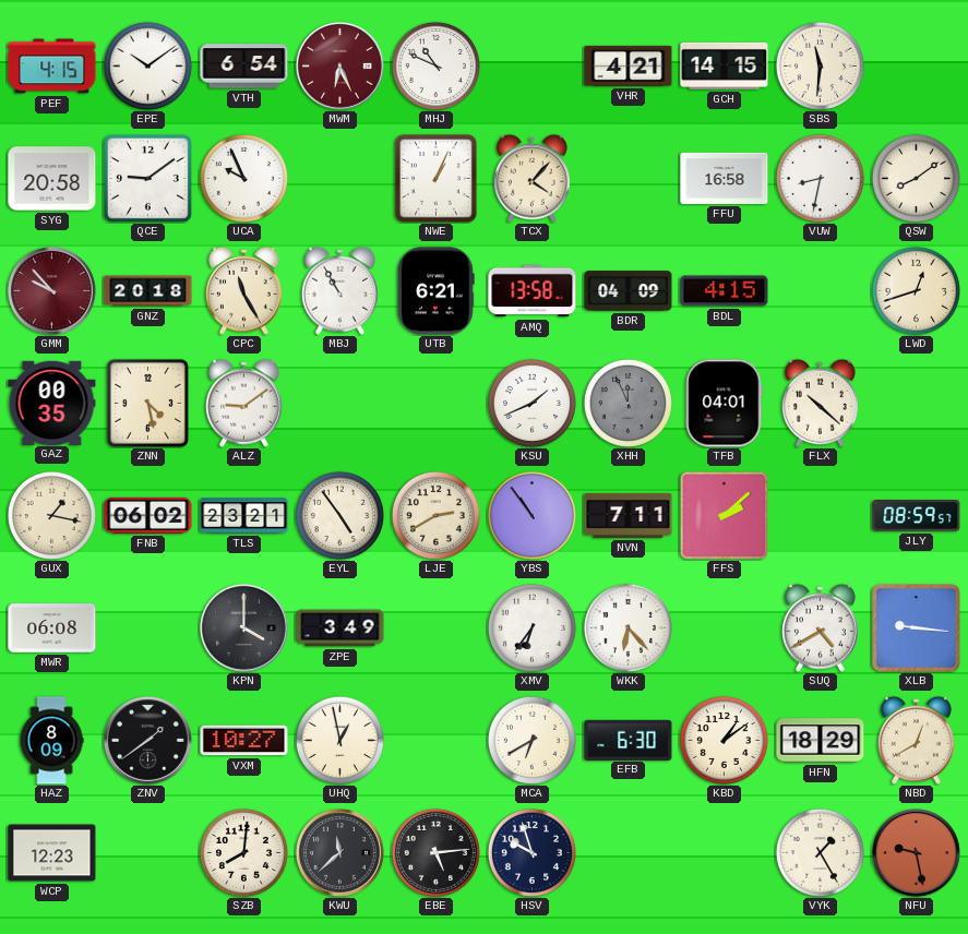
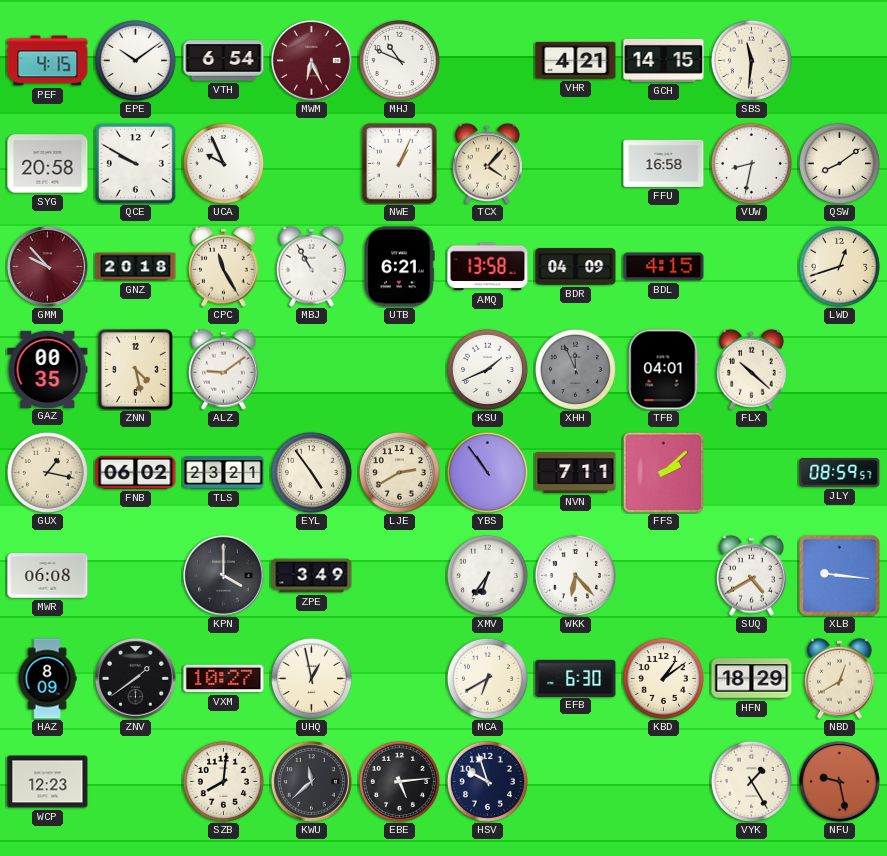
QCE: 9:09 -> 9:50
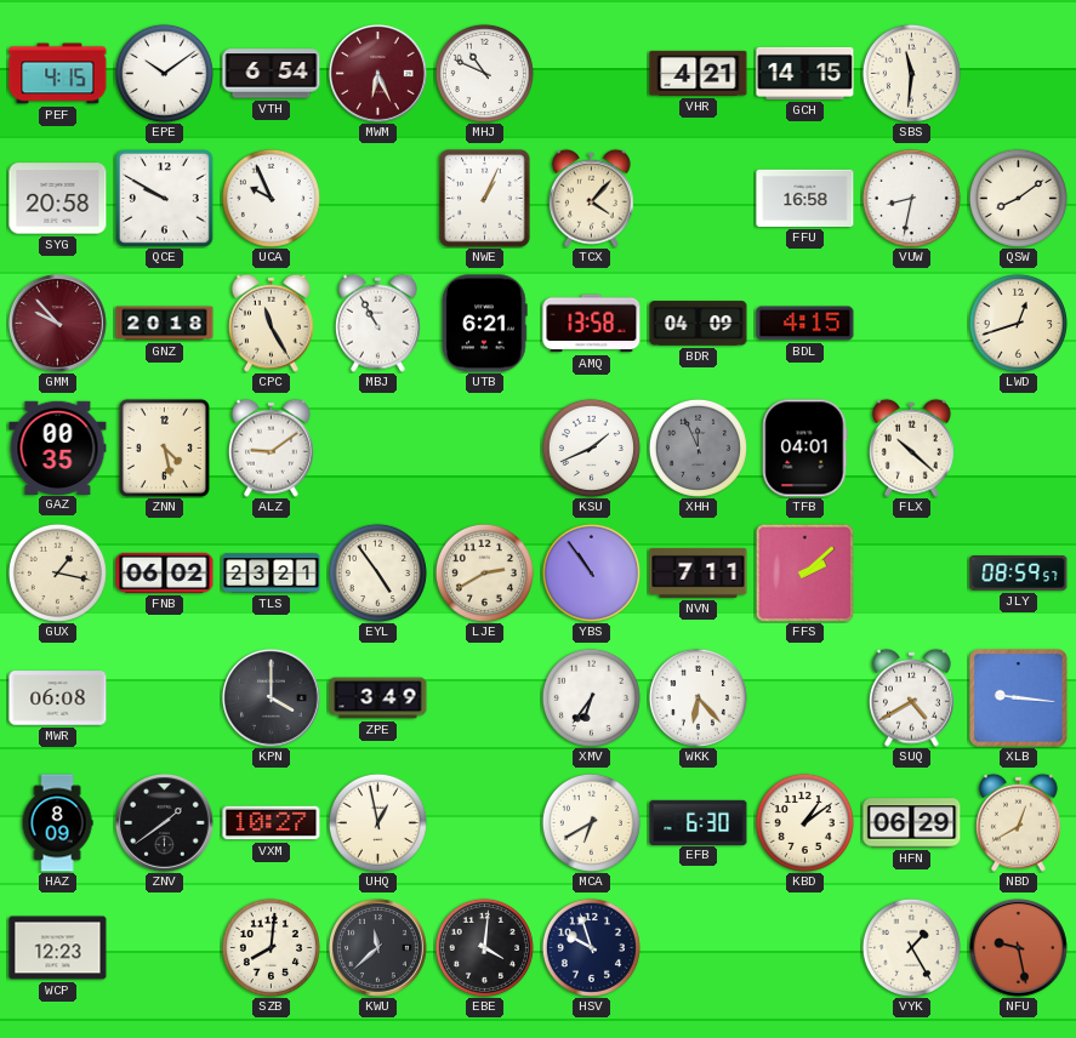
HFN: 18:29 -> 06:29
EBE: 5:14 -> 4:01
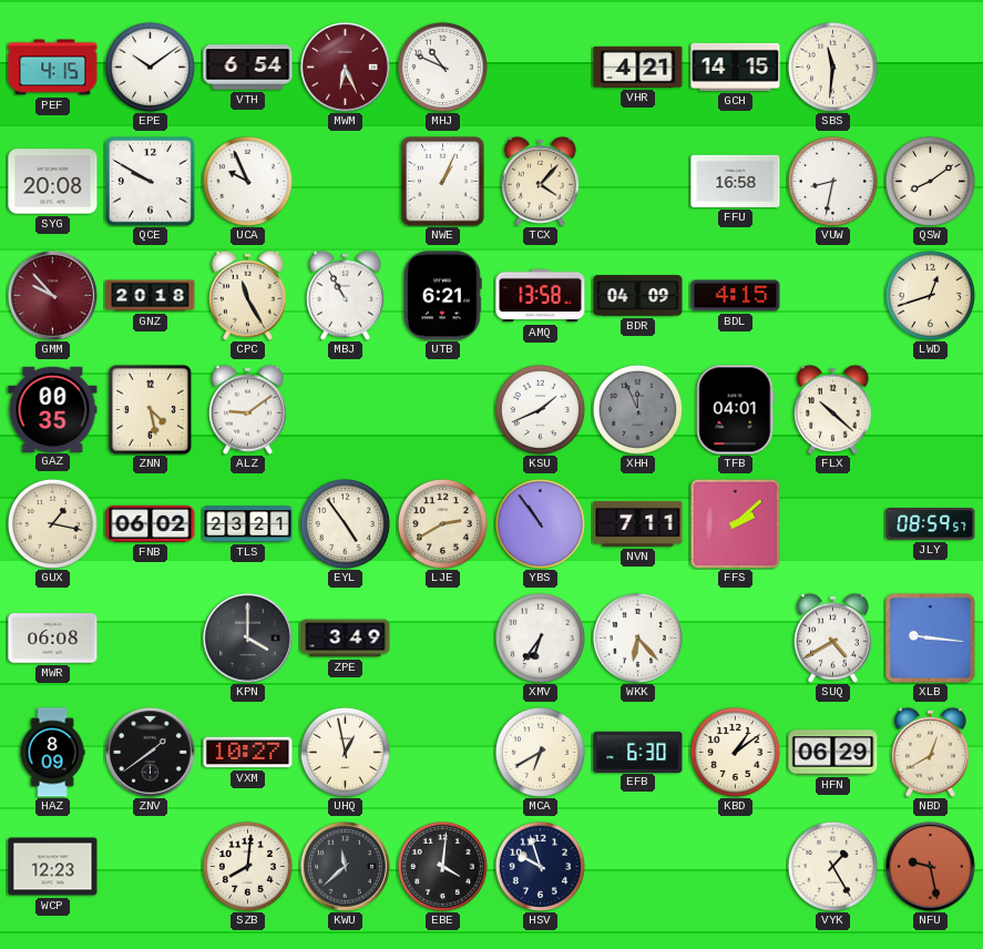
SYG: 20:58 -> 20:08
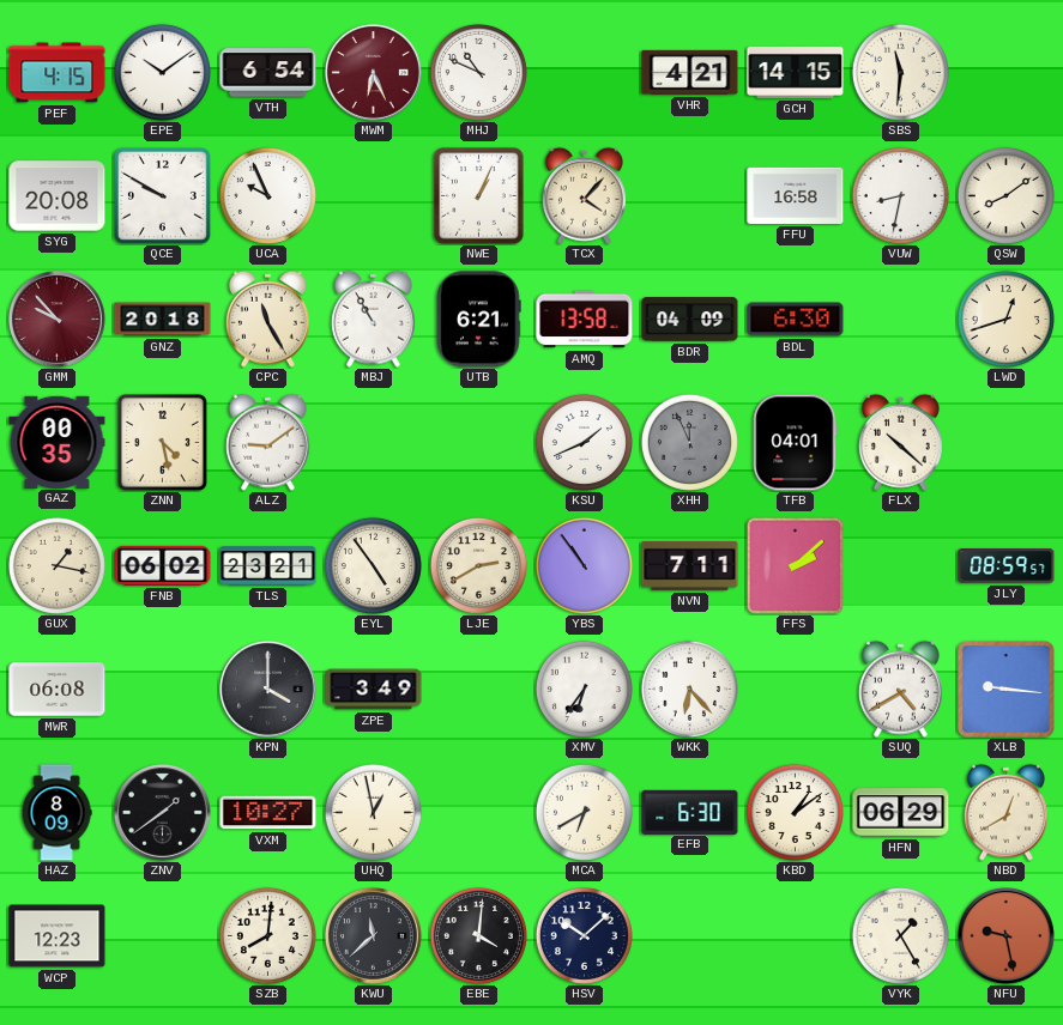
BDL: 4:15 -> 6:30
HSV: 9:57 -> 10:08
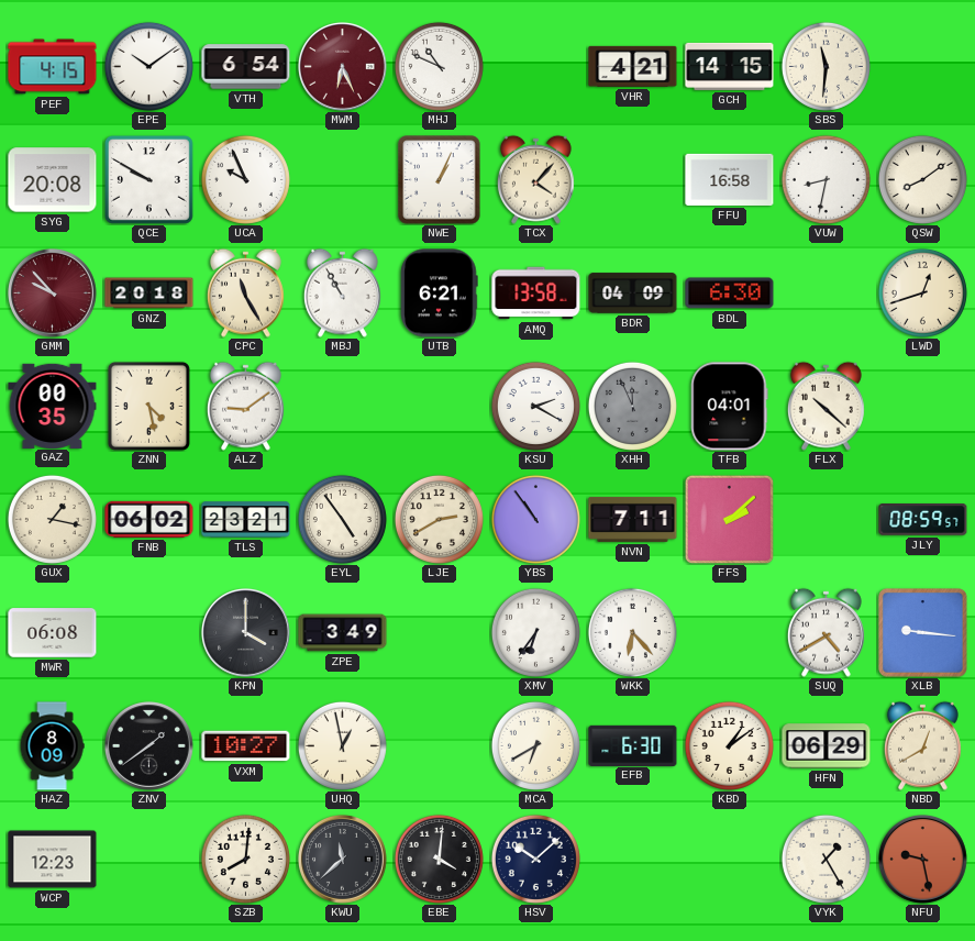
KSU: 1:41 -> 2:20
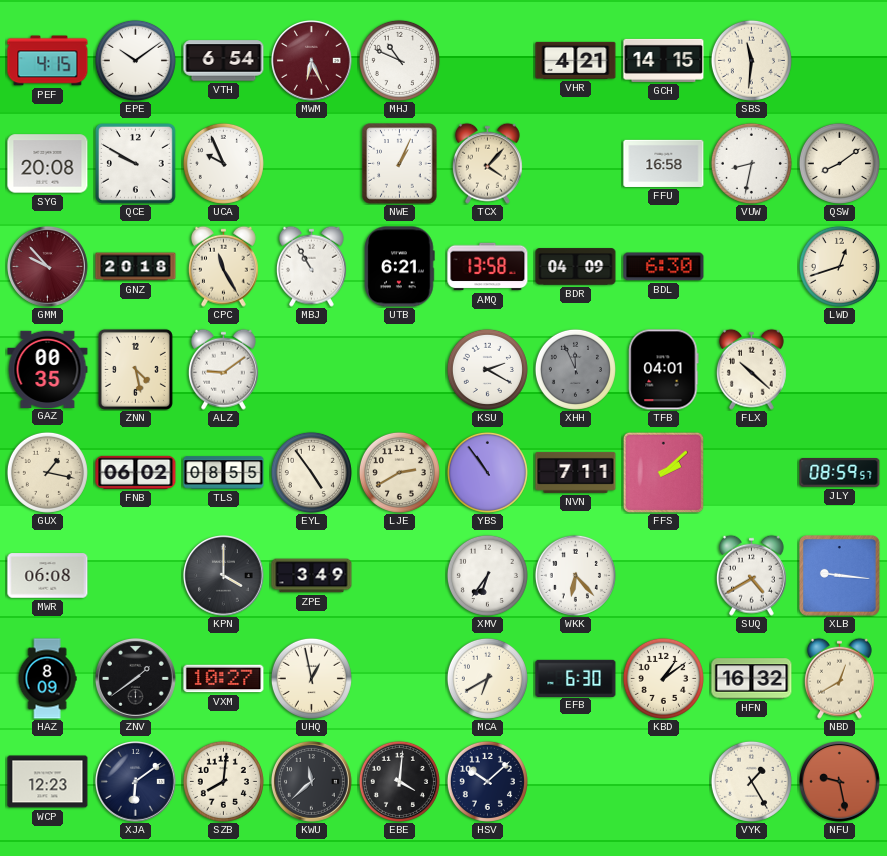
TLS: 23:21 -> 08:55
HFN: 06:29 -> 16:32
XJA: none -> 6:09
